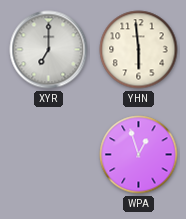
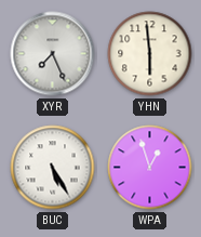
XYR: 7:00 -> 7:26
BUC: none -> 5:25
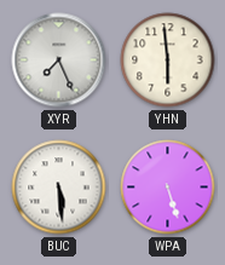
BUC: 5:25 -> 5:29
WPA: 12:57 -> 5:27
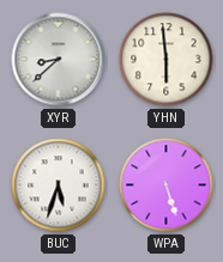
XYR: 7:26 -> 8:38
BUC: 5:29 -> 5:33
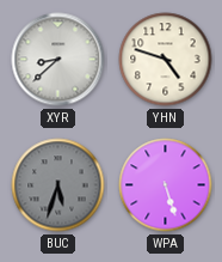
YHN: 5:59 -> 4:48
BUC dial: white -> grey
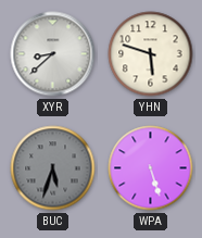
YHN: 4:48 -> 5:48
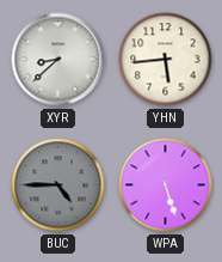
YHN: 5:48 -> 5:44
BUC: 5:33 -> 4:45
